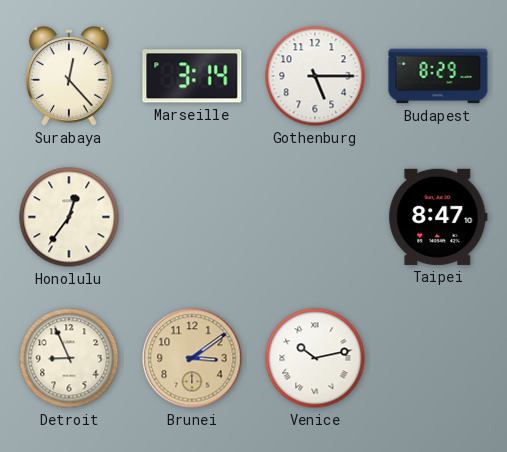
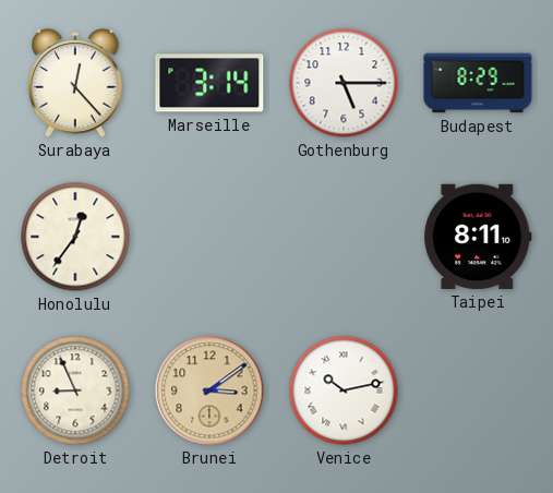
Taipei: 8:47 -> 8:11
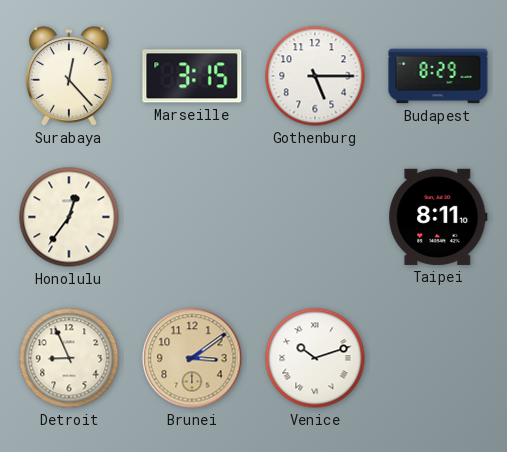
Marseille: 3:14 -> 3:15
Venice: 10:13 -> 10:12
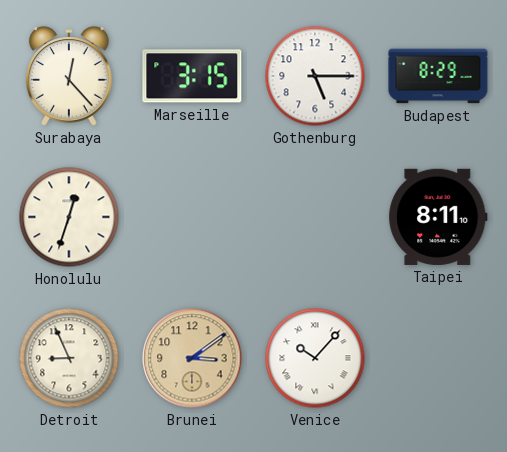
Honolulu: 12:36 -> 12:33
Venice: 10:12 -> 10:07
